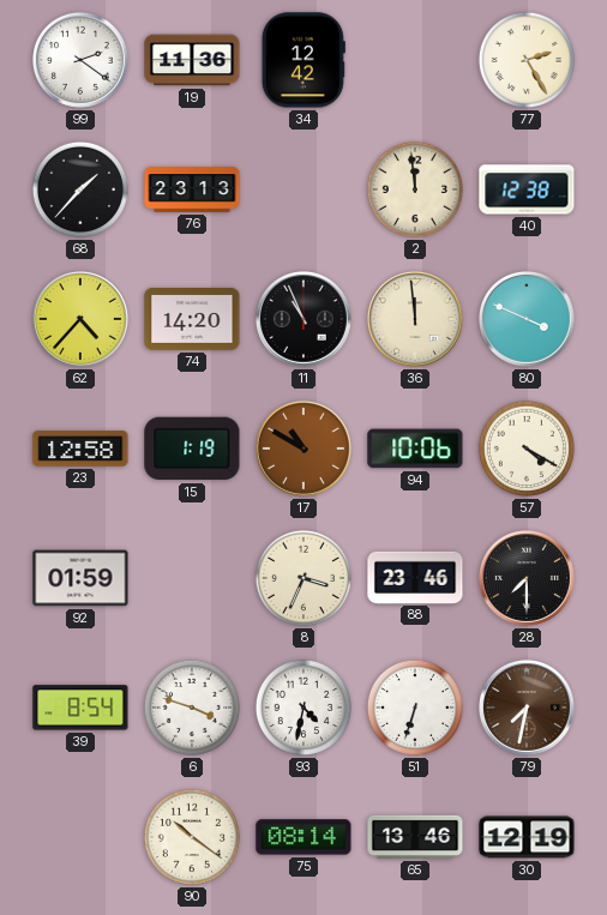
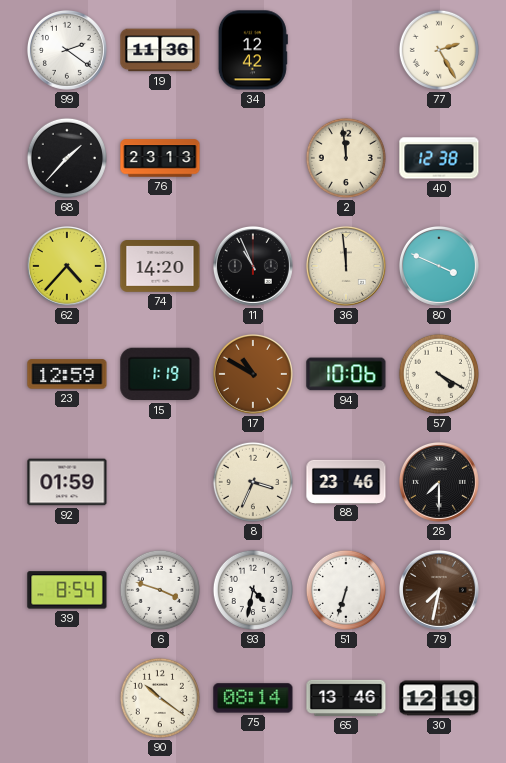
23: 12:58 -> 12:59
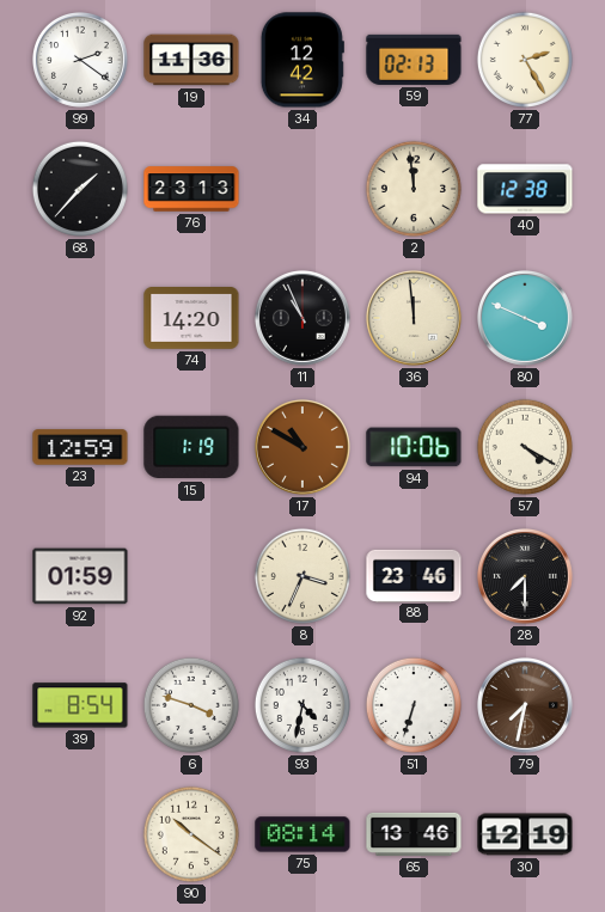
59: none -> 02:13
62: 4:37 -> none
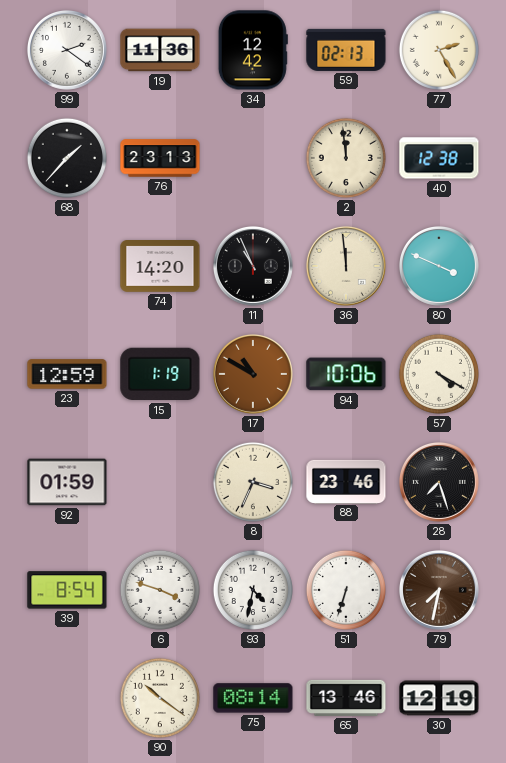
28: 7:30 -> 7:27
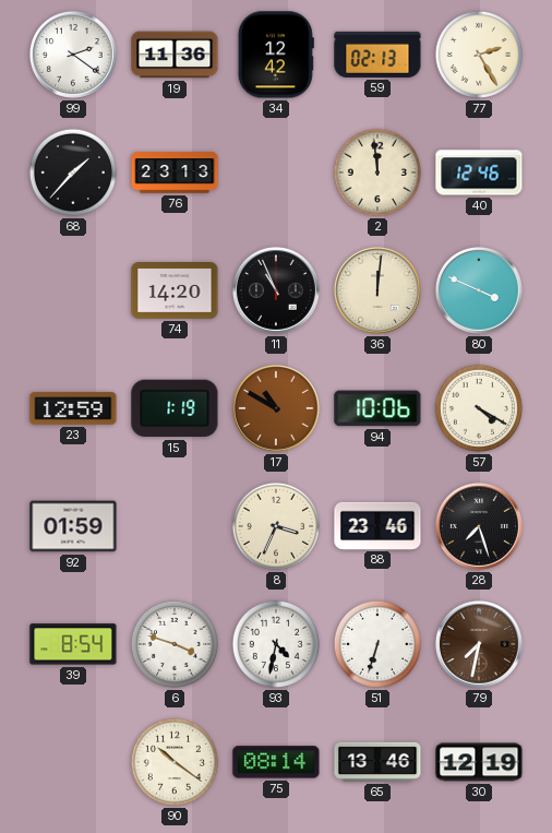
40: 12:38 -> 12:46
36: 11:59 -> 12:01
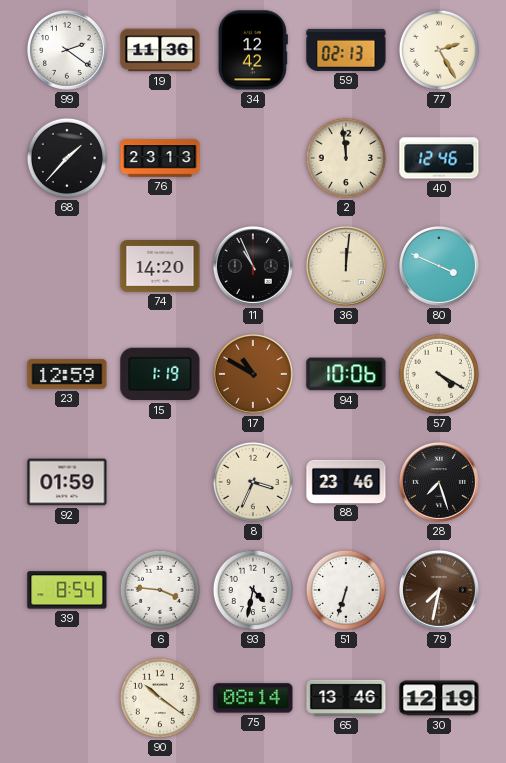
6: 3:48 -> 3:46
